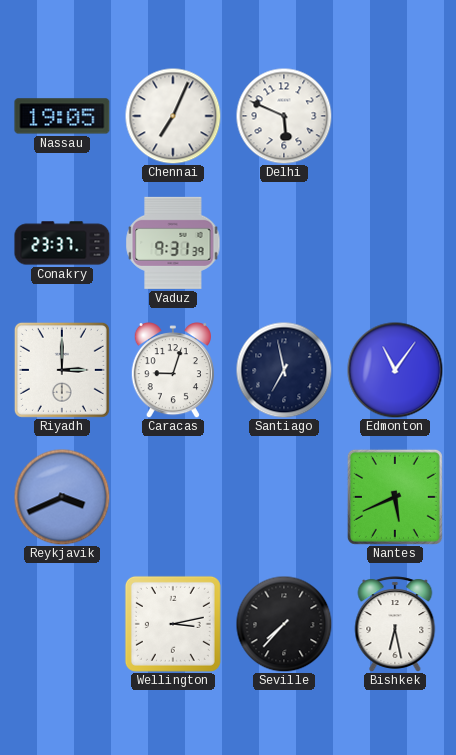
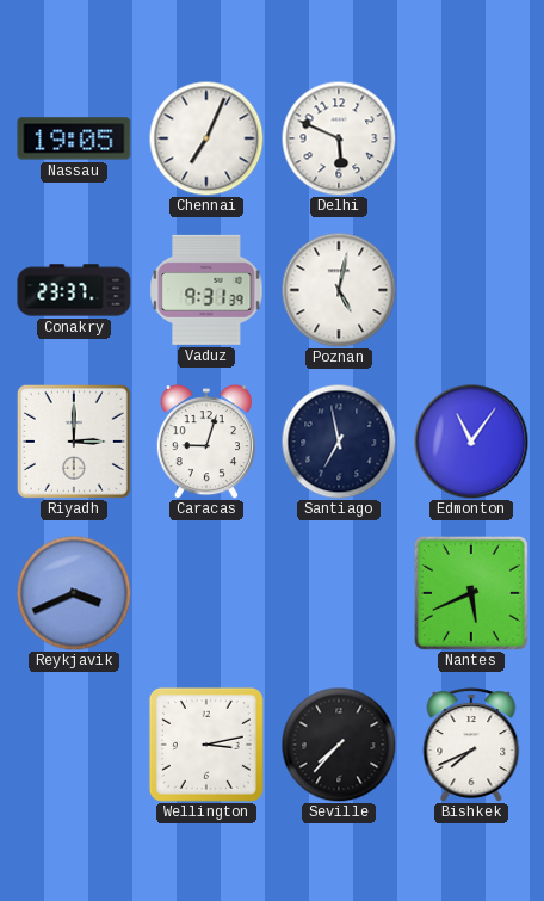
Poznan: none -> 5:02
Bishkek: 6:28 -> 7:41
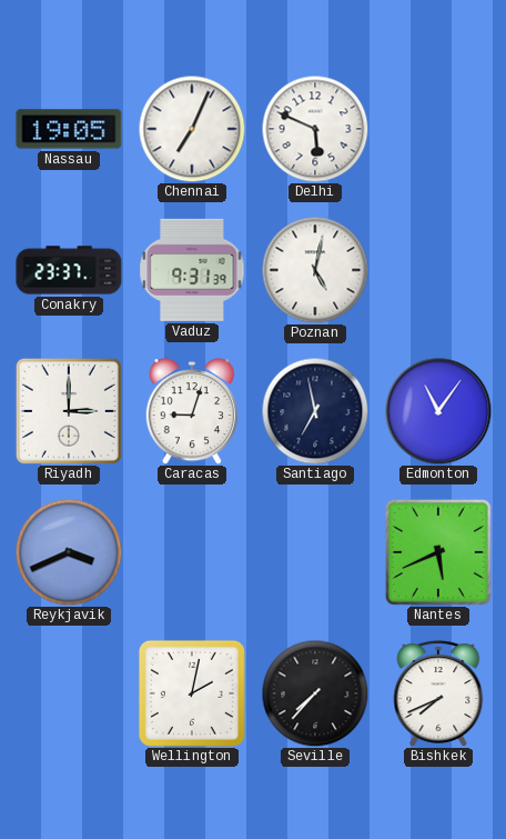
Wellington: 3:13 -> 2:02
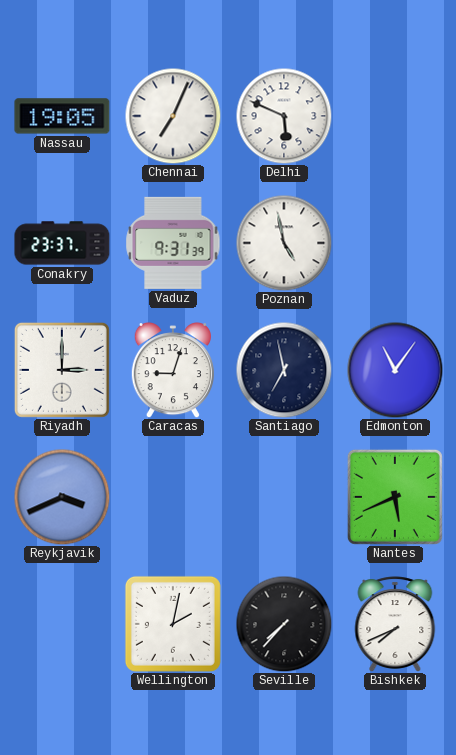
Poznan: 5:02 -> 4:58
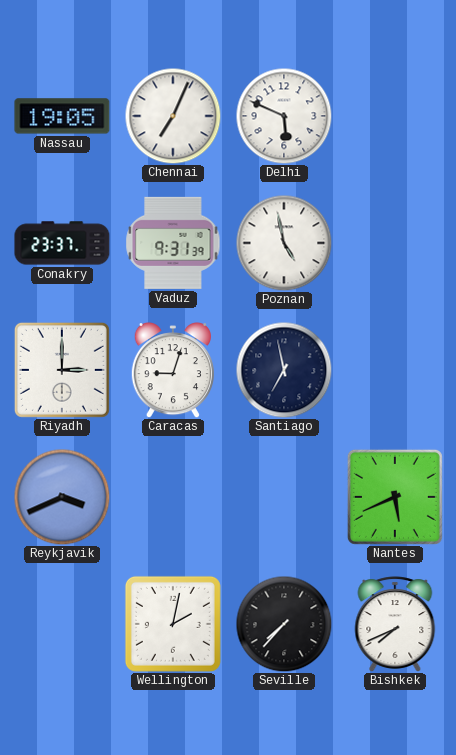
Edmonton: 11:06 -> none
